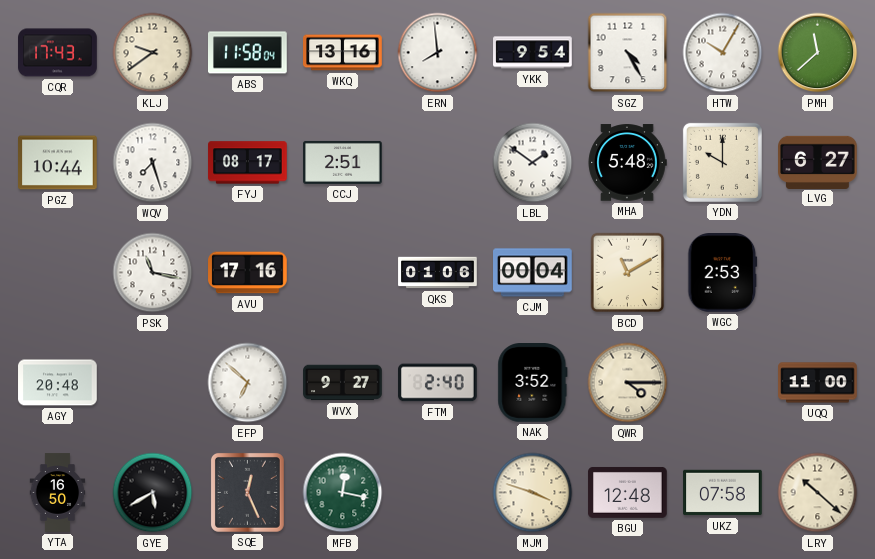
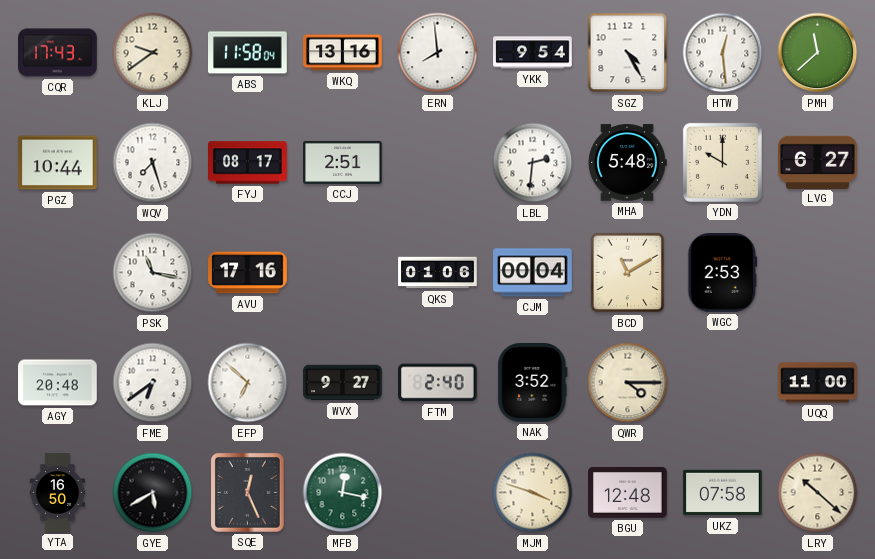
HTW: 10:05 -> 12:29
LBL: 1:51 -> 2:31
FME: none -> 6:39
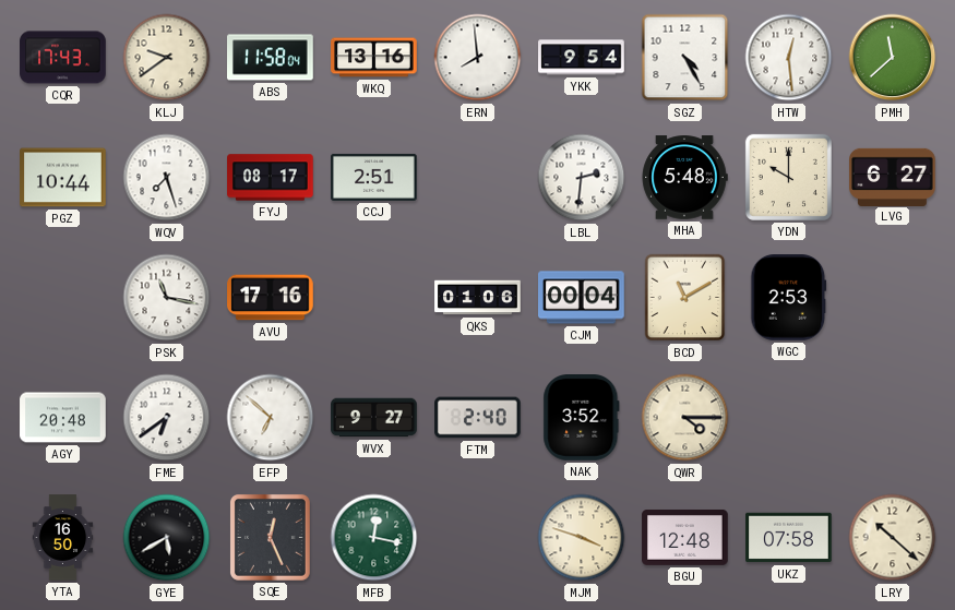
UQQ: 11:00 -> none
